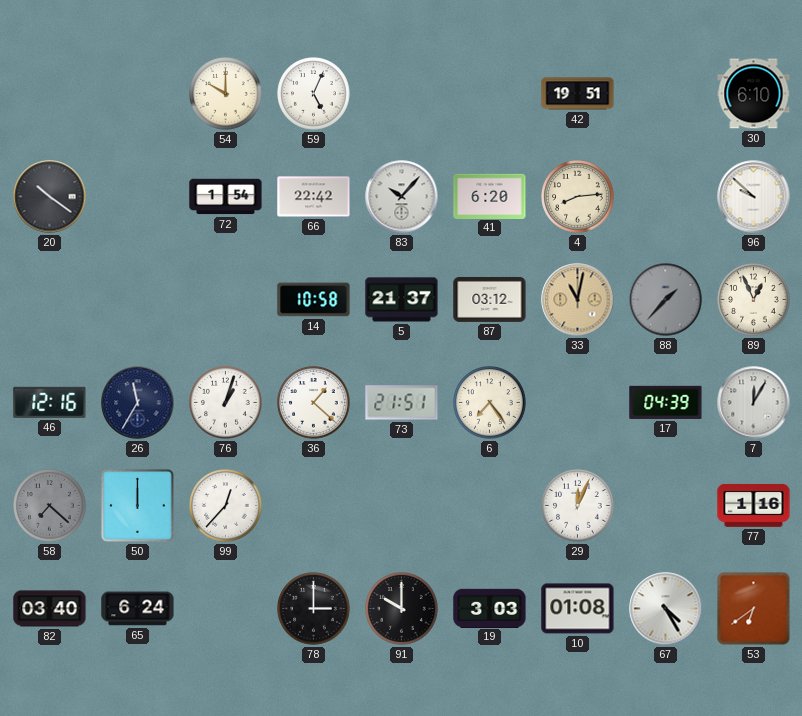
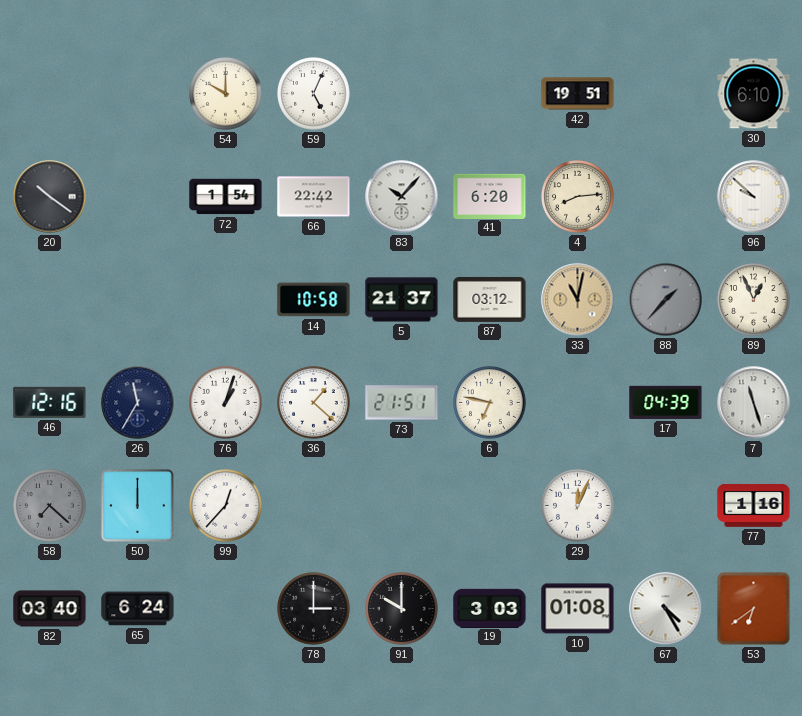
6: 7:24 -> 6:47
7: 12:05 -> 11:27
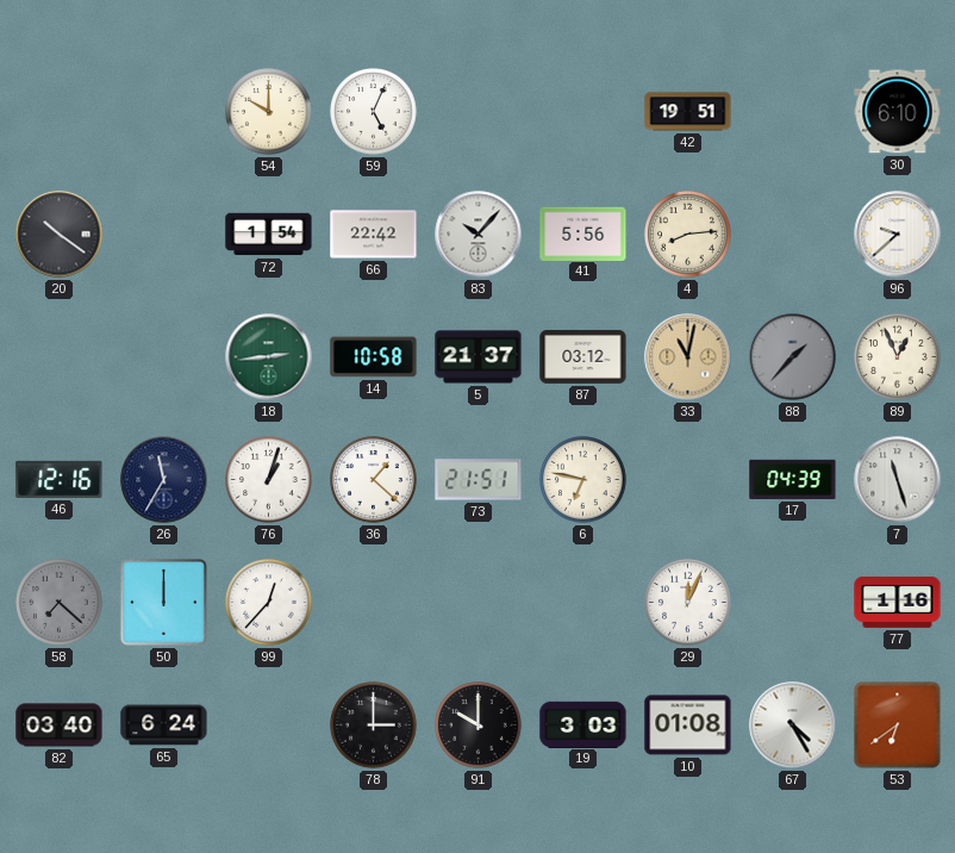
41: 6:20 -> 5:56
96: 9:52 -> 9:38
18: none -> 2:44
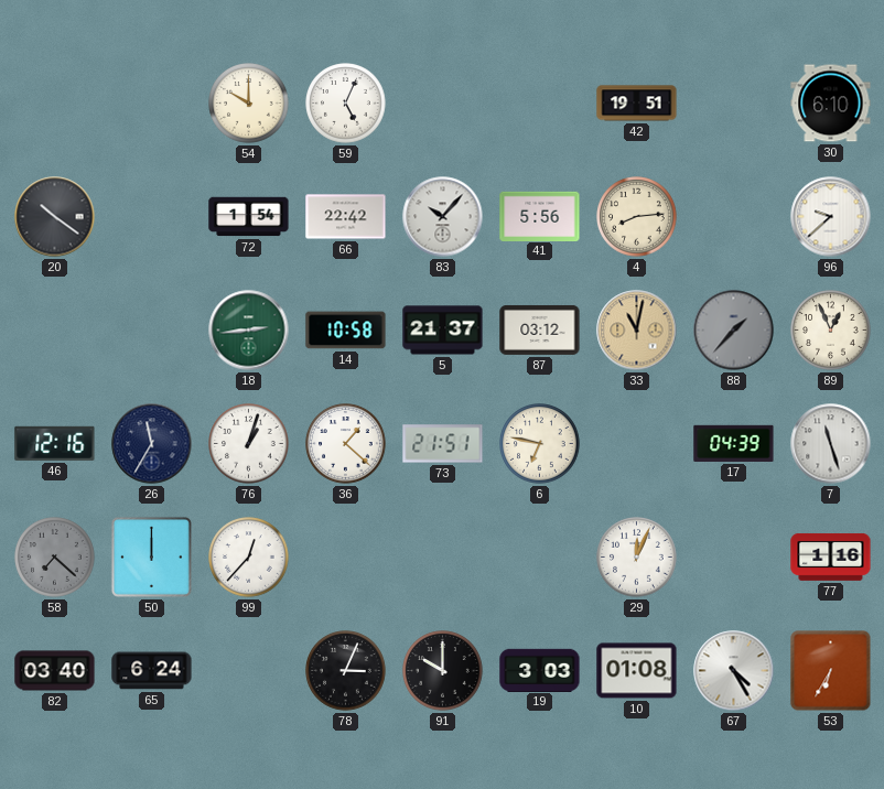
78: 3:00 -> 3:04
53: 6:39 -> 6:35
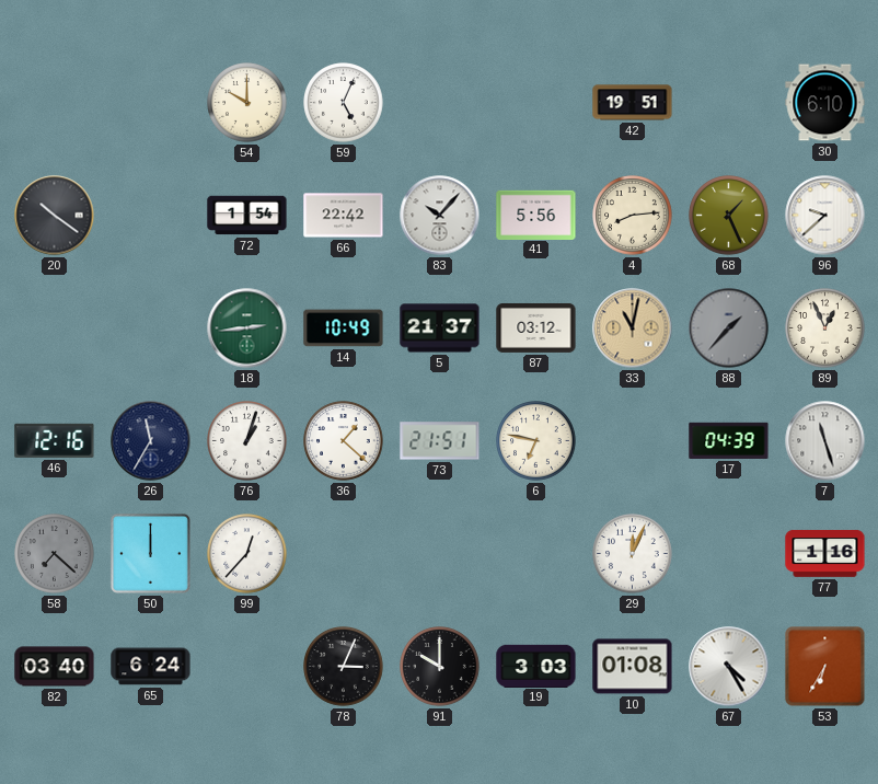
68: none -> 1:26
14: 10:58 -> 10:49
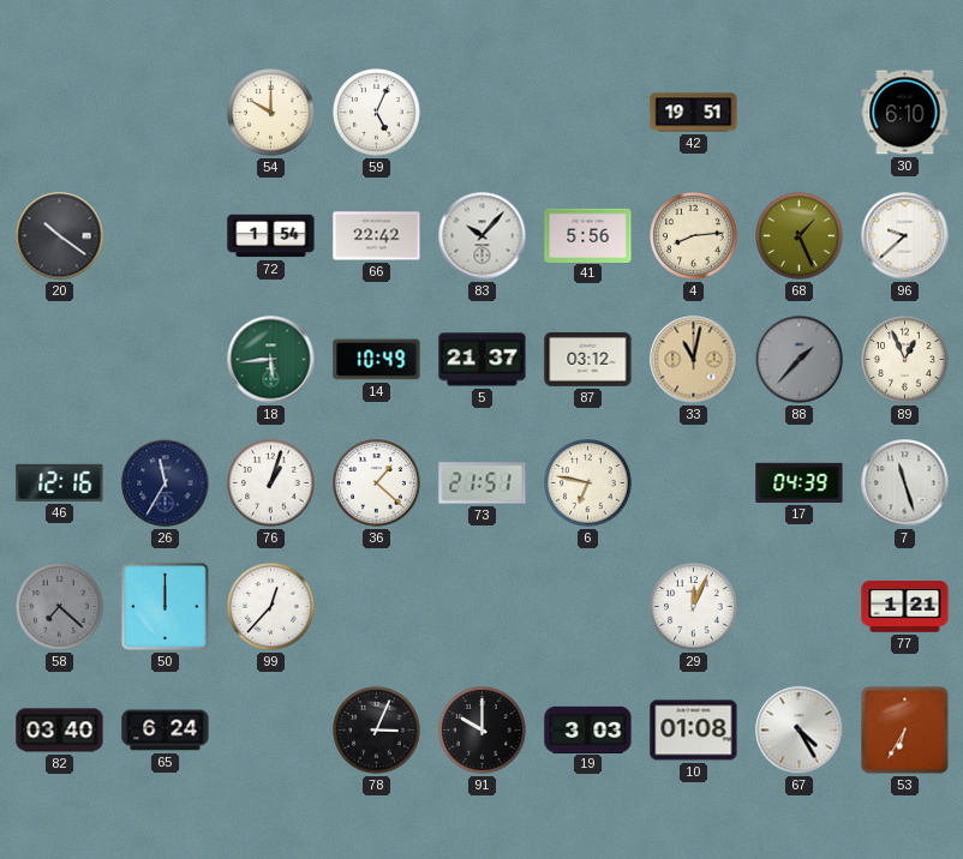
18: 2:44 -> 5:44
77: 1:16 -> 1:21
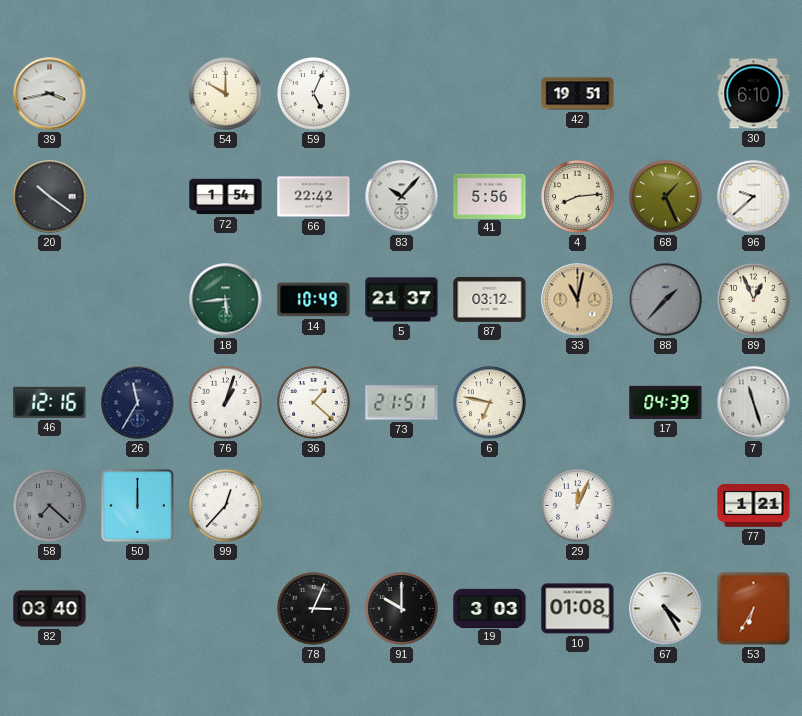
39: none -> 3:43
65: 6:24 -> none
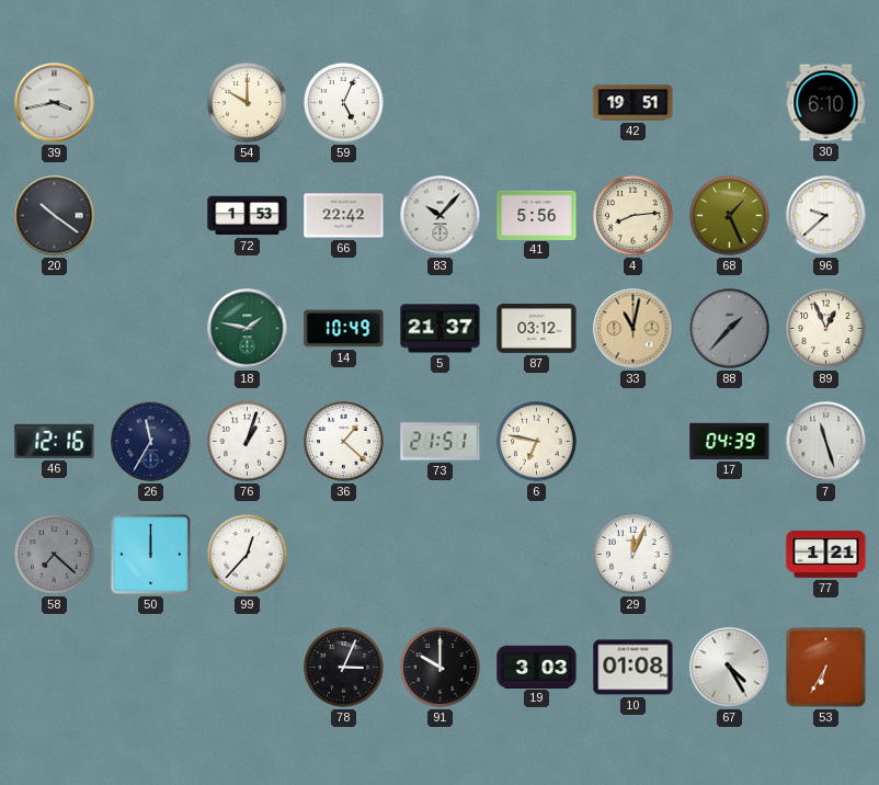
72: 1:54 -> 1:53
18: 5:44 -> 1:47
82: 03:40 -> none
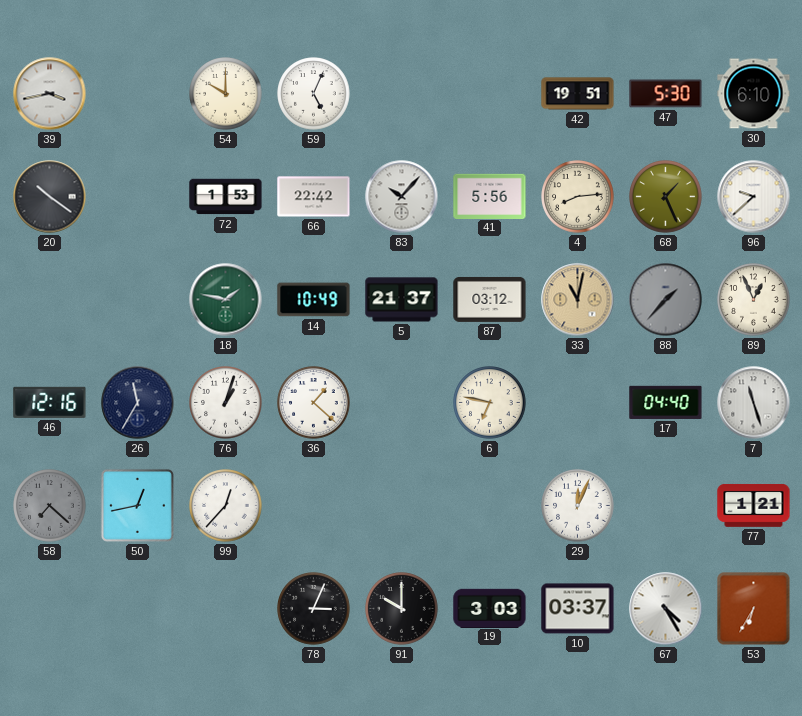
47: none -> 5:30
73: 21:51 -> none
17: 04:39 -> 04:40
50: 12:00 -> 12:43
10: 01:08 -> 03:37
